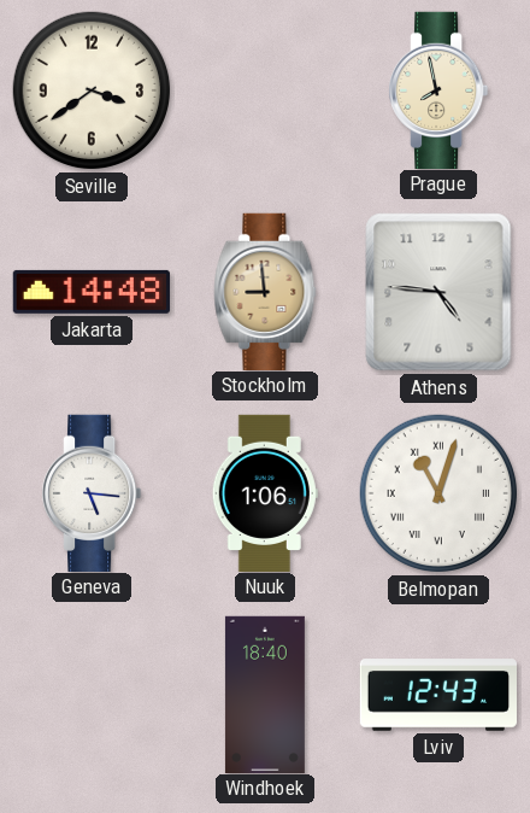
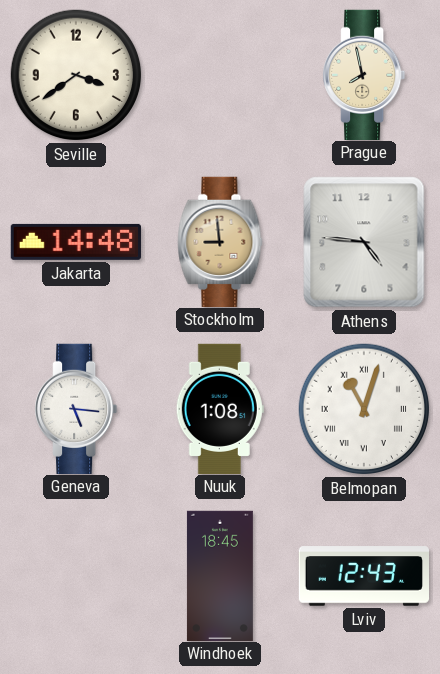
Nuuk: 1:06 -> 1:08
Windhoek: 18:40 -> 18:45
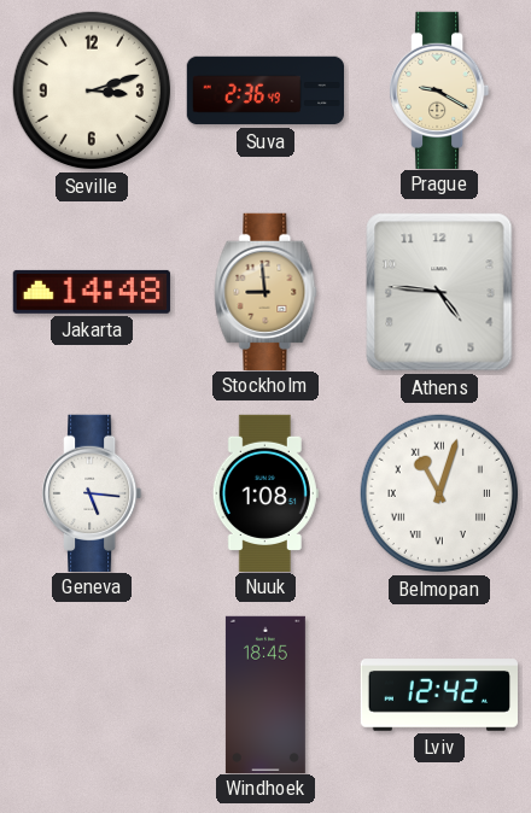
Seville: 3:39 -> 3:12
Suva: none -> 2:36
Prague: 7:58 -> 9:20
Lviv: 12:43 -> 12:42
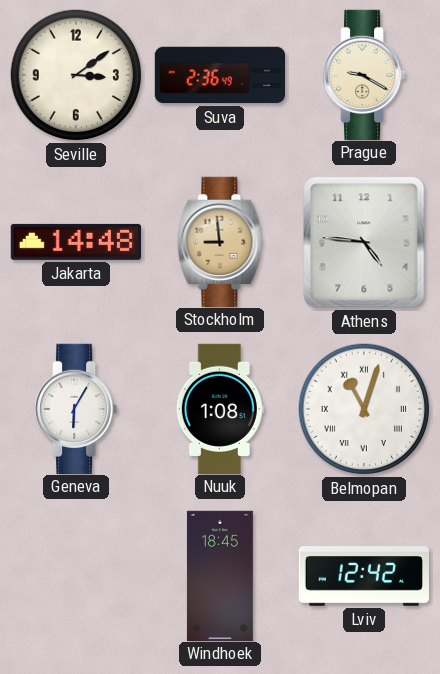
Seville: 3:12 -> 3:09
Geneva: 5:16 -> 6:05
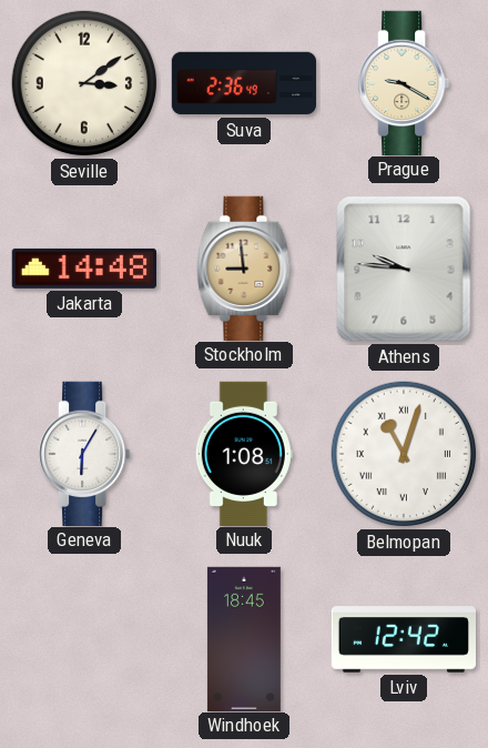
Athens: 4:46 -> 9:46
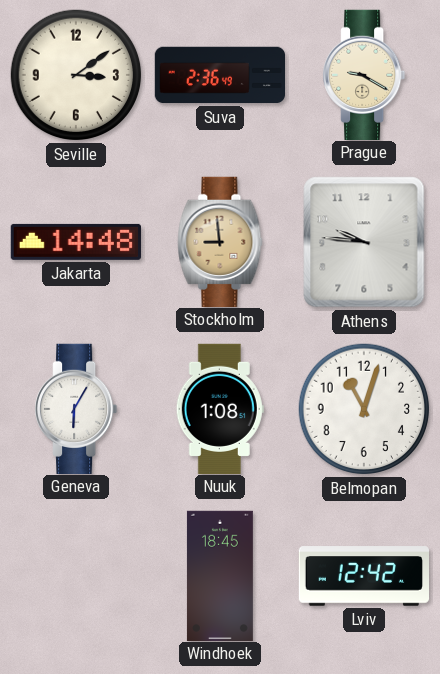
Belmopan numerals: Roman -> Arabic
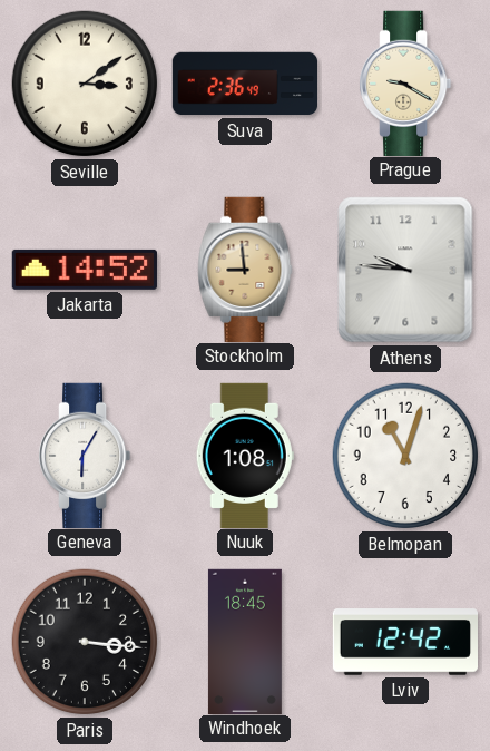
Jakarta: 14:48 -> 14:52
Paris: none -> 3:16
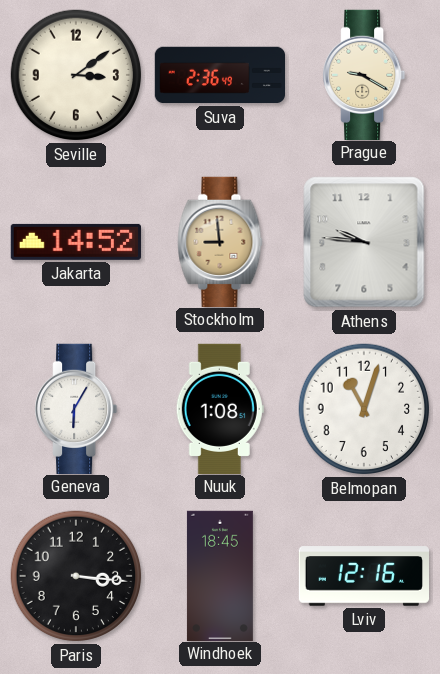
Lviv: 12:42 -> 12:16
